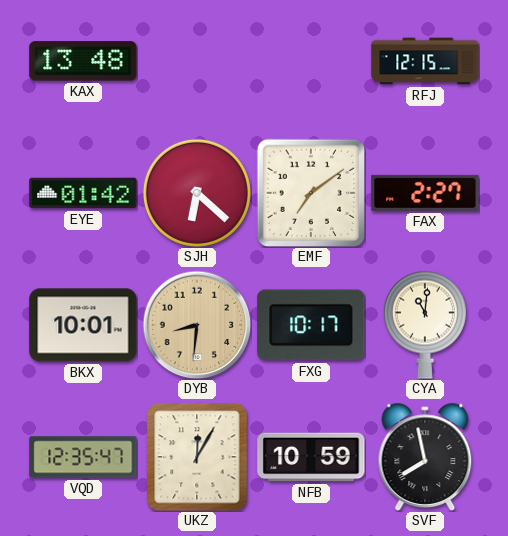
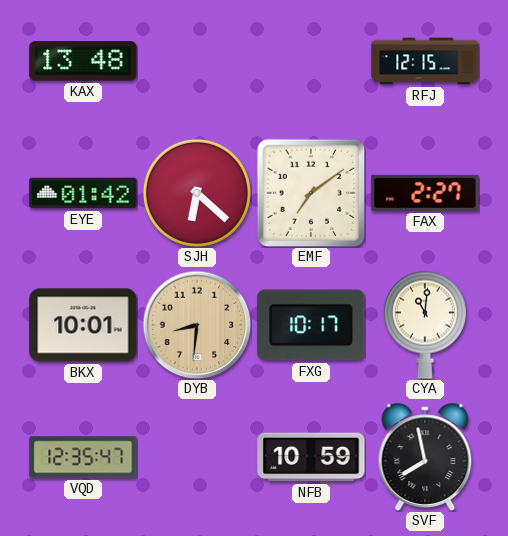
UKZ: 12:05 -> none
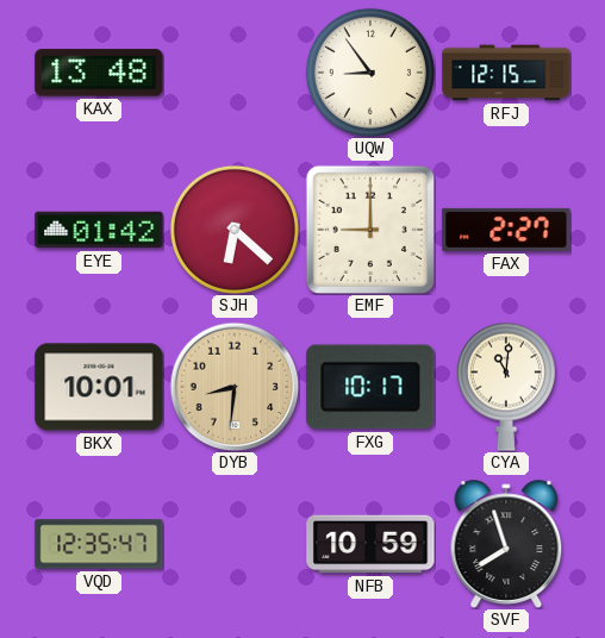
UQW: none -> 8:54
EMF: 7:09 -> 9:00
SVF: 7:58 -> 7:57
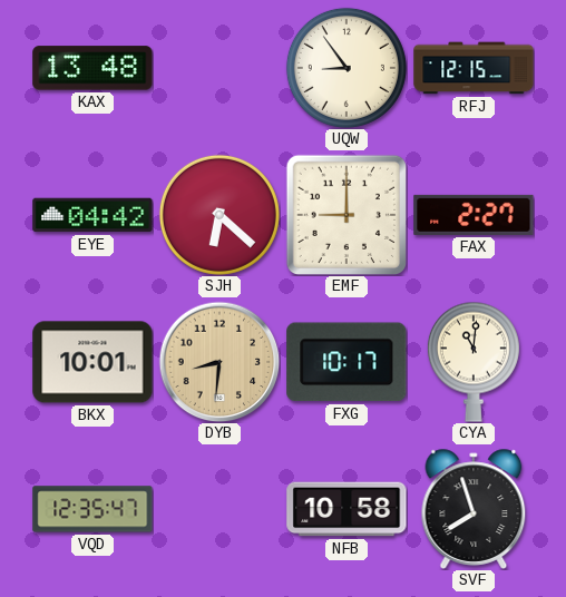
EYE: 01:42 -> 04:42
NFB: 10:59 -> 10:58
